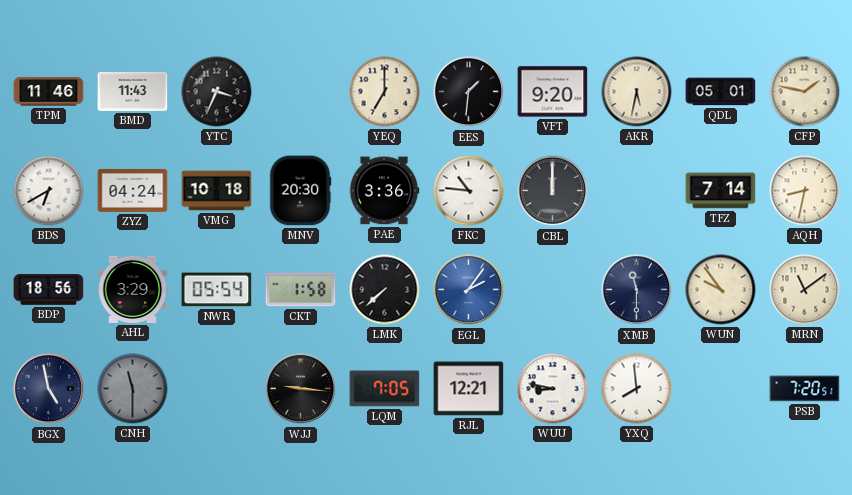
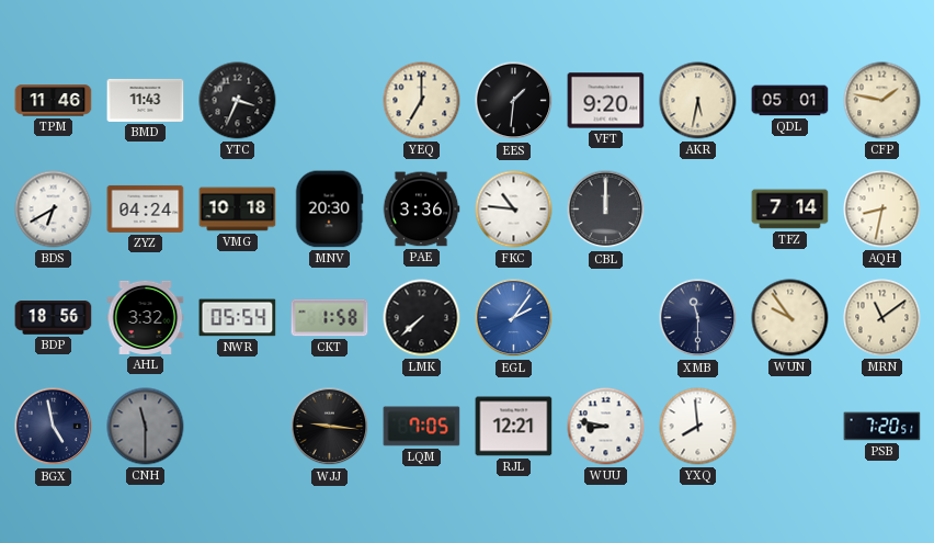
AHL: 3:29 -> 3:32
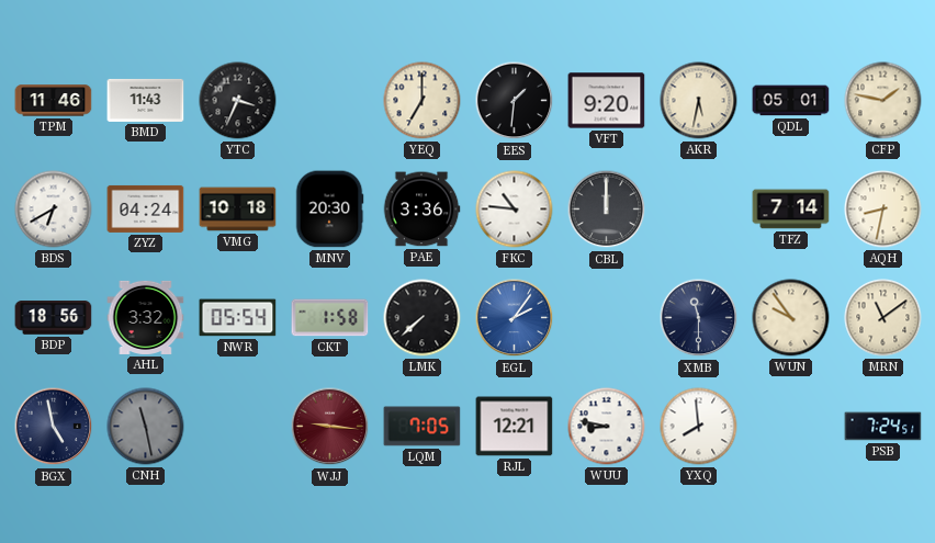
CNH: 11:30 -> 11:28
WJJ dial: black -> burgundy
PSB: 7:20 -> 7:24
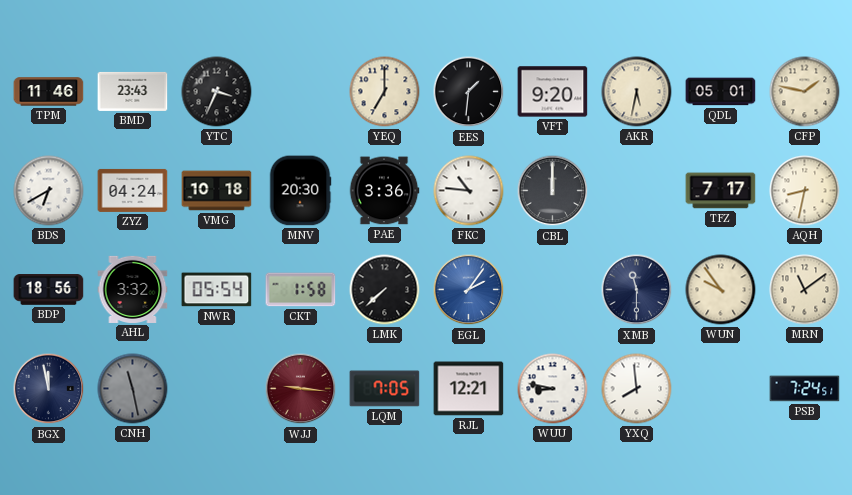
BMD: 11:43 -> 23:43
TFZ: 7:14 -> 7:17
BGX: 4:58 -> 11:58
